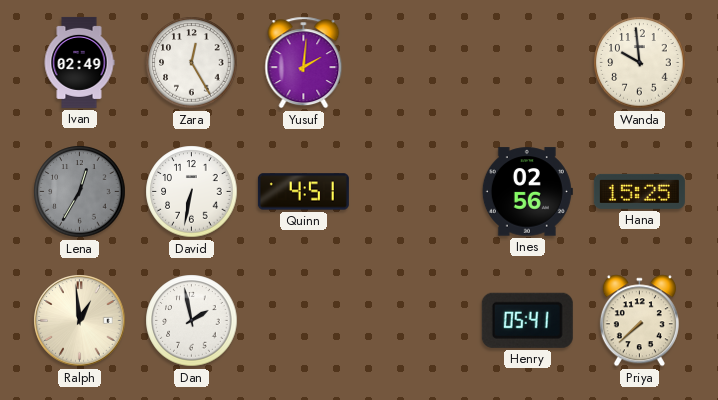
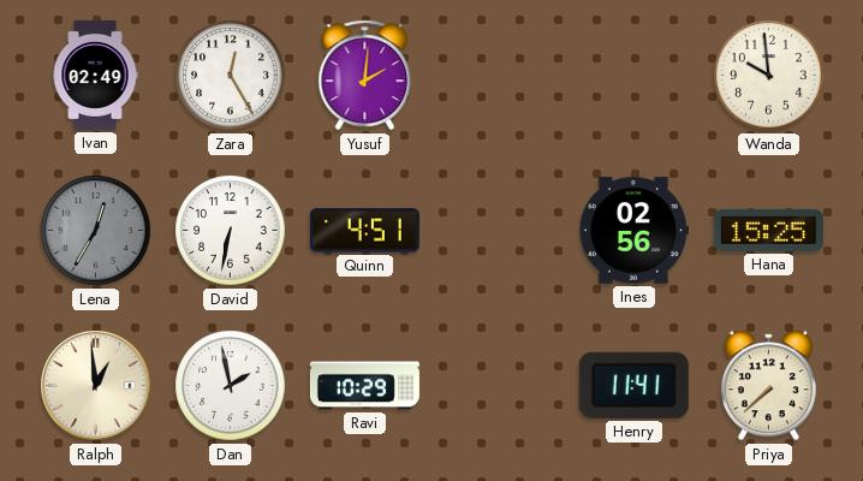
Ravi: none -> 10:29
Henry: 05:41 -> 11:41
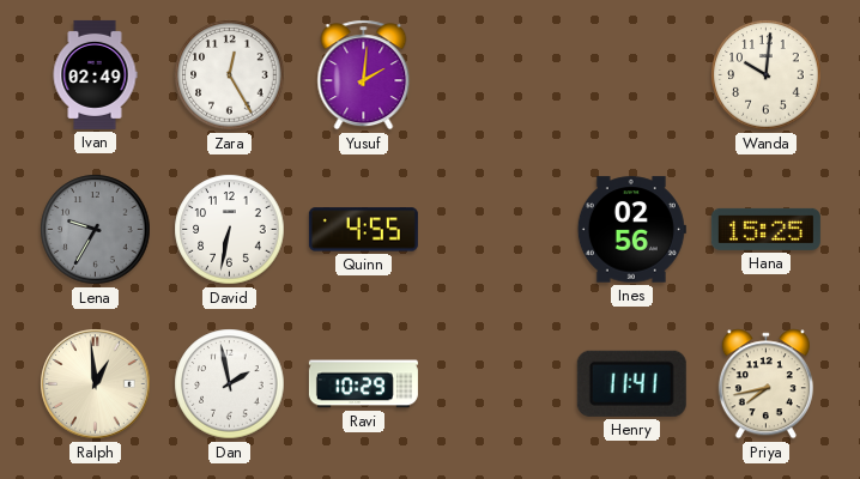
Wanda: 9:59 -> 10:01
Lena: 12:35 -> 9:35
Quinn: 4:51 -> 4:55
Priya: 7:38 -> 7:43
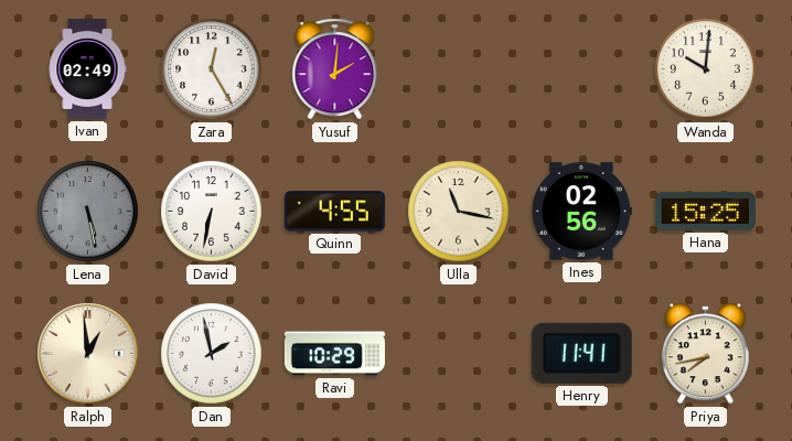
Lena: 9:35 -> 5:28
Ulla: none -> 11:17
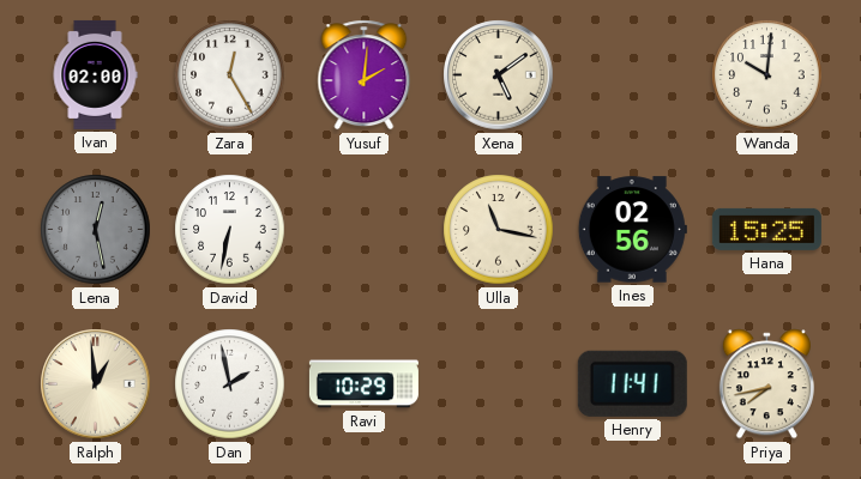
Ivan: 02:49 -> 02:00
Xena: none -> 5:09
Lena: 5:28 -> 12:28
Quinn: 4:55 -> none
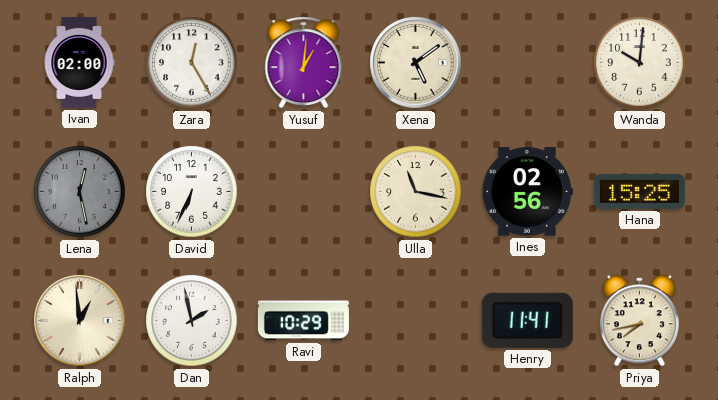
Yusuf: 2:01 -> 1:01
David: 6:32 -> 6:34
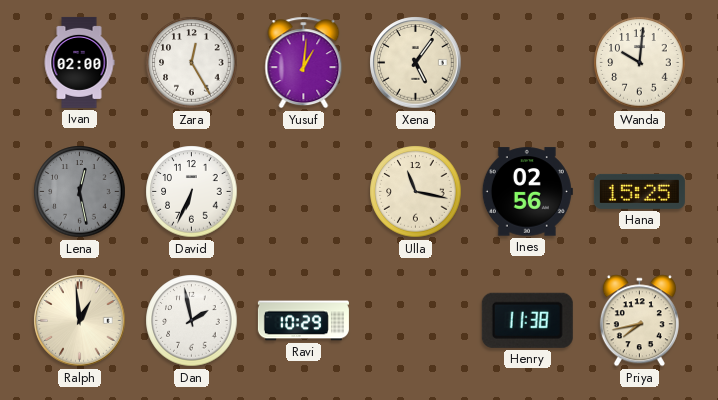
Xena: 5:09 -> 5:06
Henry: 11:41 -> 11:38
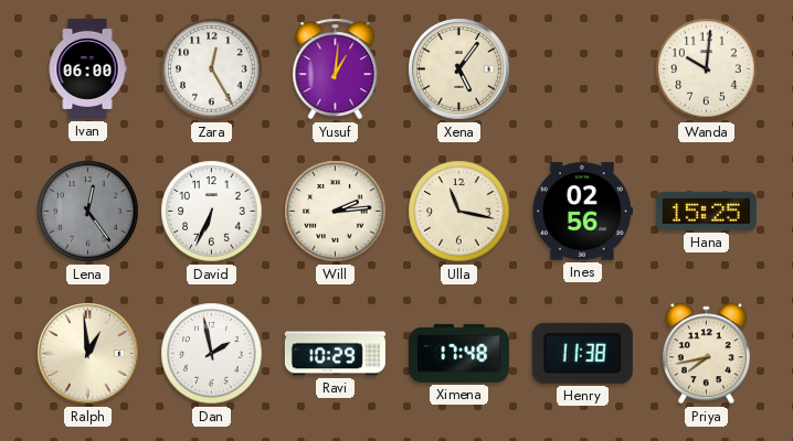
Ivan: 02:00 -> 06:00
Lena: 12:28 -> 12:24
Will: none -> 2:14
Ximena: none -> 17:48
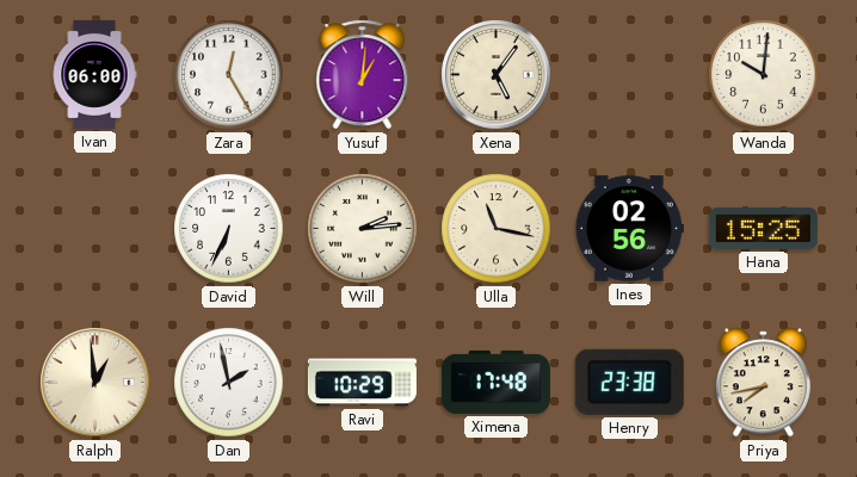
Lena: 12:24 -> none
Henry: 11:38 -> 23:38
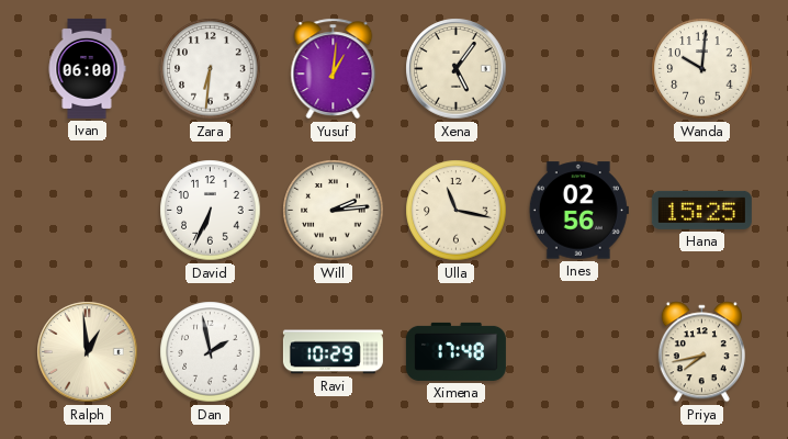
Zara: 12:25 -> 6:31
Henry: 23:38 -> none
